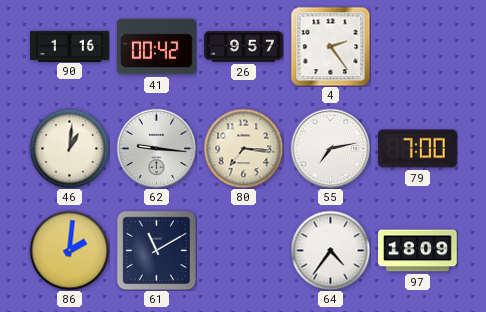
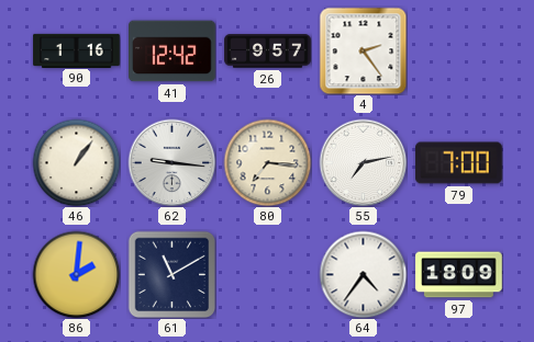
41: 00:42 -> 12:42
46: 1:01 -> 1:06
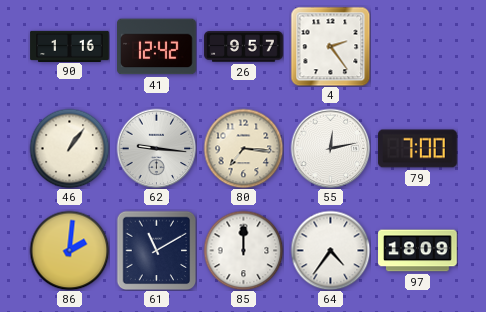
55: 7:13 -> 12:13
85: none -> 12:00
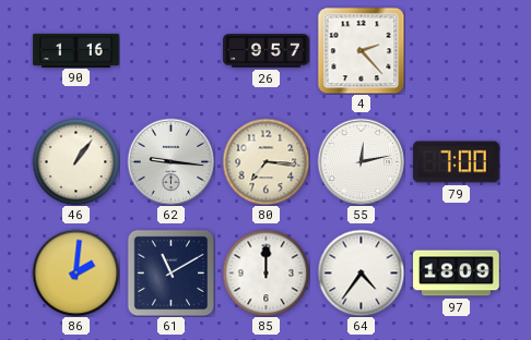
41: 12:42 -> none
4: 2:24 -> 2:23
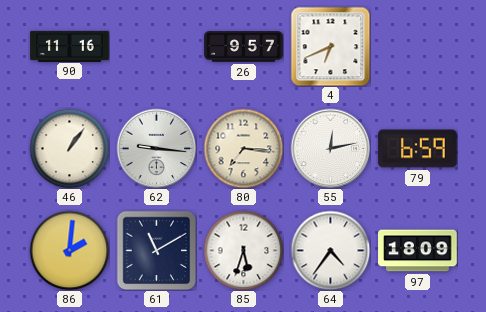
90: 1:16 -> 11:16
4: 2:23 -> 6:41
79: 7:00 -> 6:59
85: 12:00 -> 5:33
